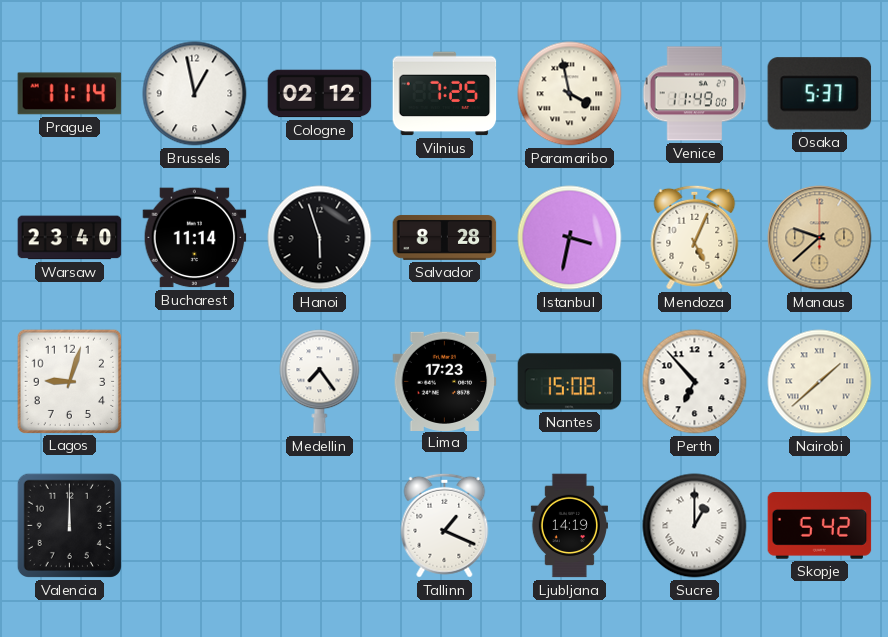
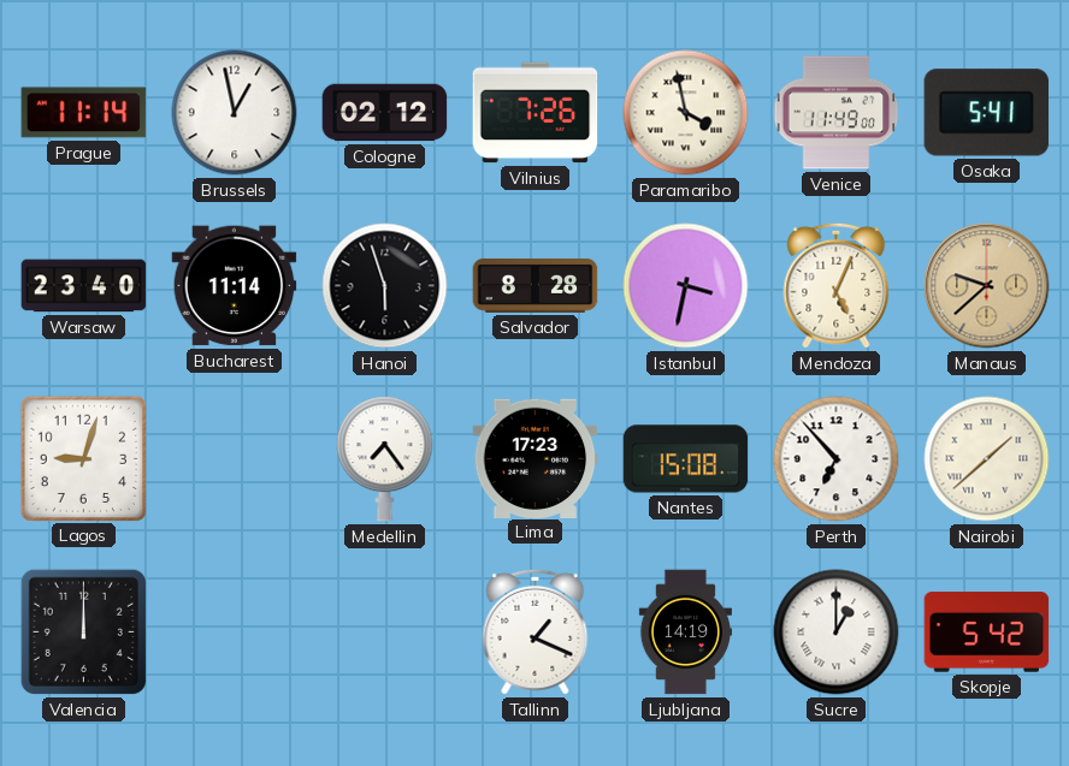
Vilnius: 7:25 -> 7:26
Osaka: 5:37 -> 5:41
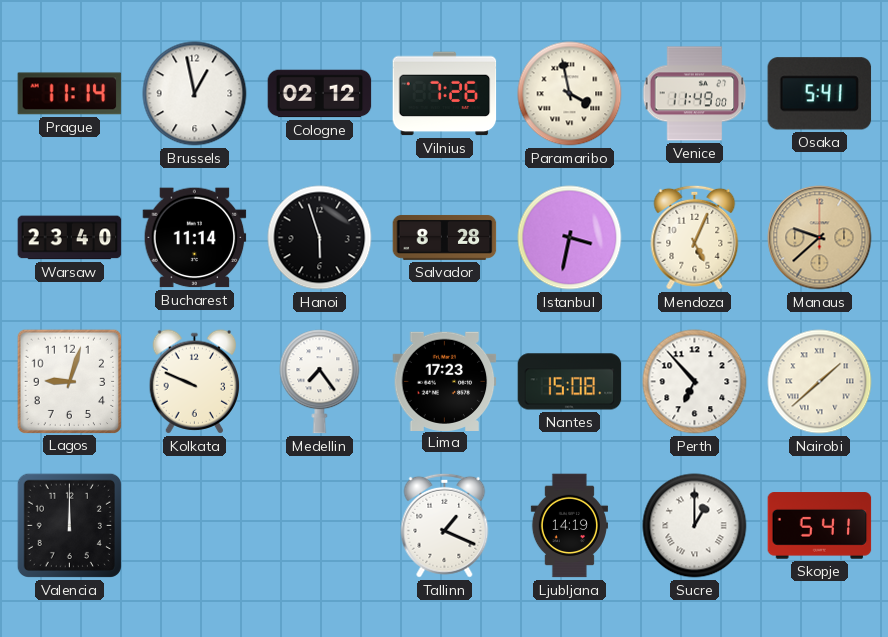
Kolkata: none -> 9:49
Skopje: 5:42 -> 5:41
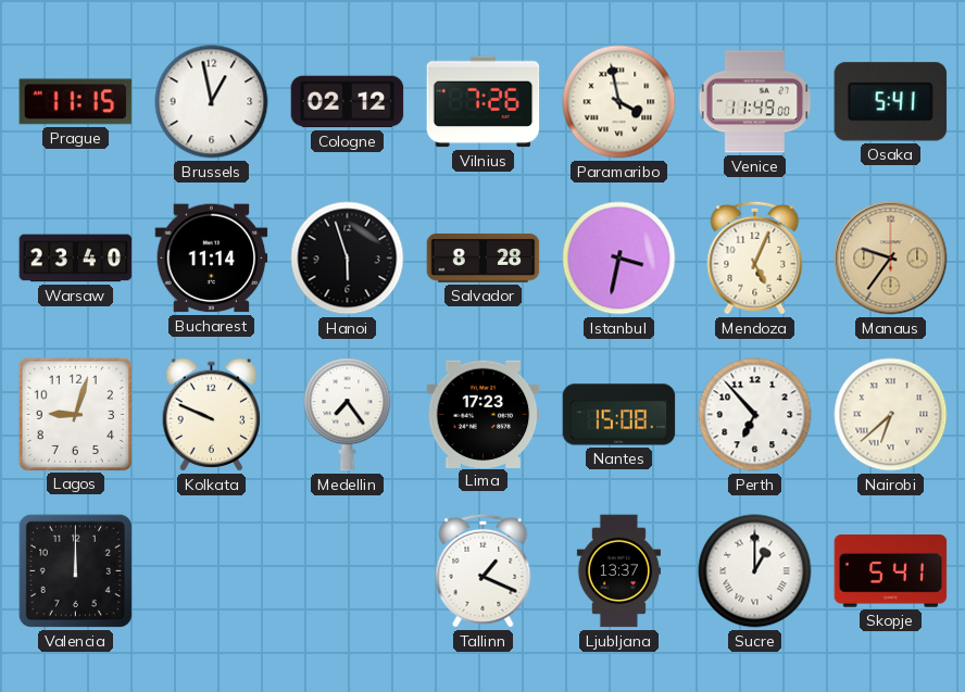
Prague: 11:14 -> 11:15
Manaus: 9:38 -> 9:36
Nairobi: 1:38 -> 6:38
Ljubljana: 14:19 -> 13:37
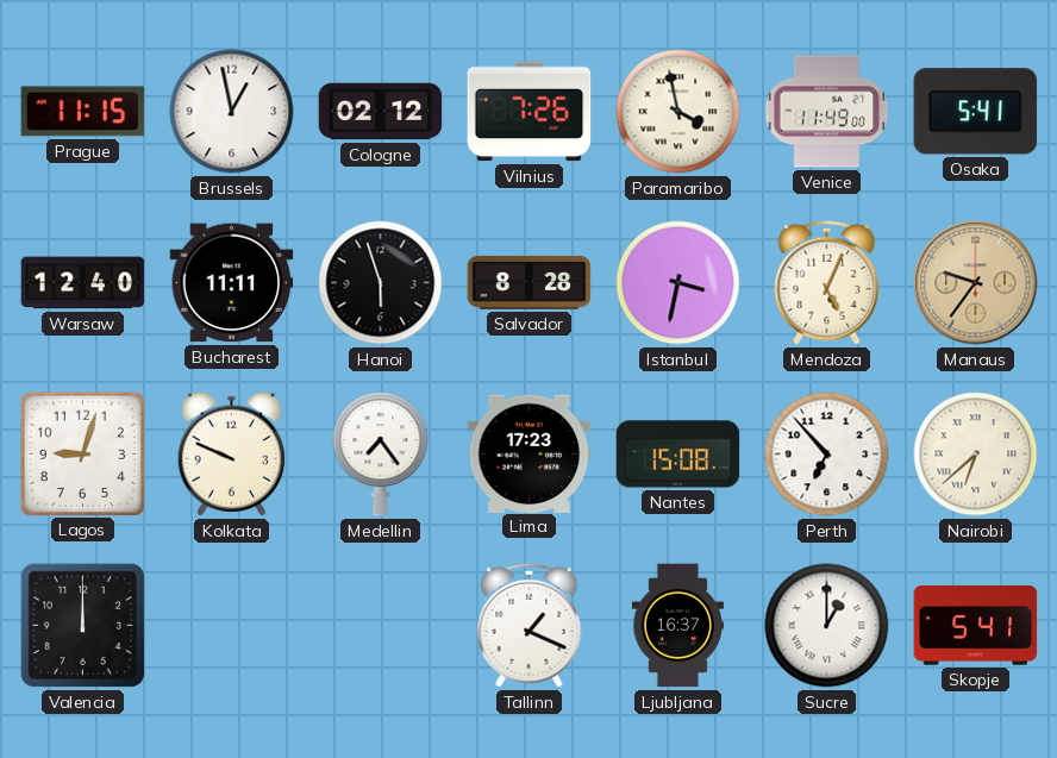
Warsaw: 23:40 -> 12:40
Bucharest: 11:14 -> 11:11
Ljubljana: 13:37 -> 16:37
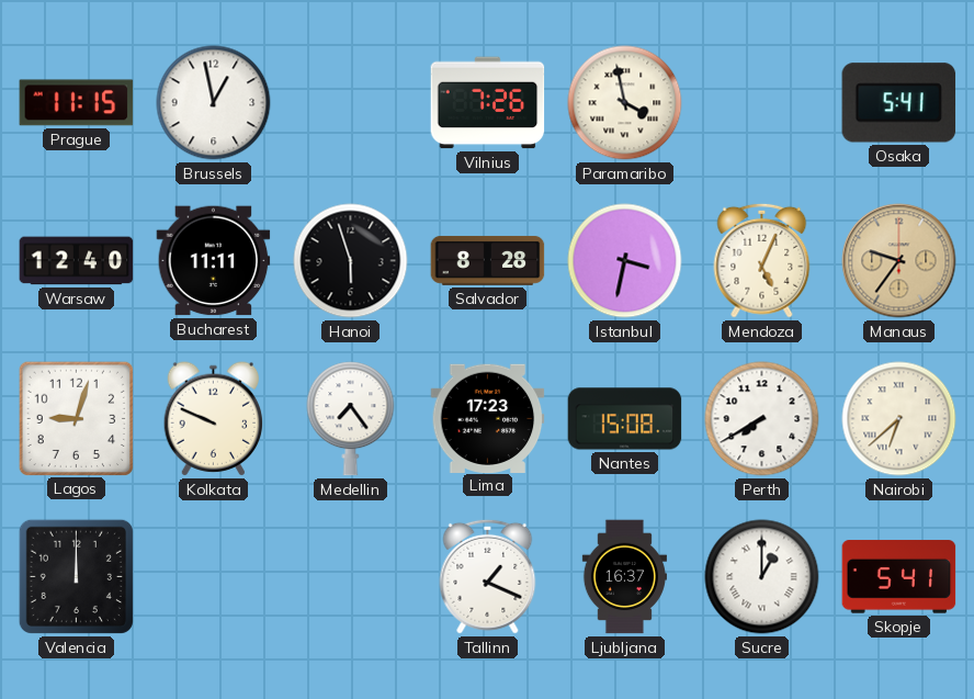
Cologne: 02:12 -> none
Venice: 11:49 -> none
Perth: 6:53 -> 7:40
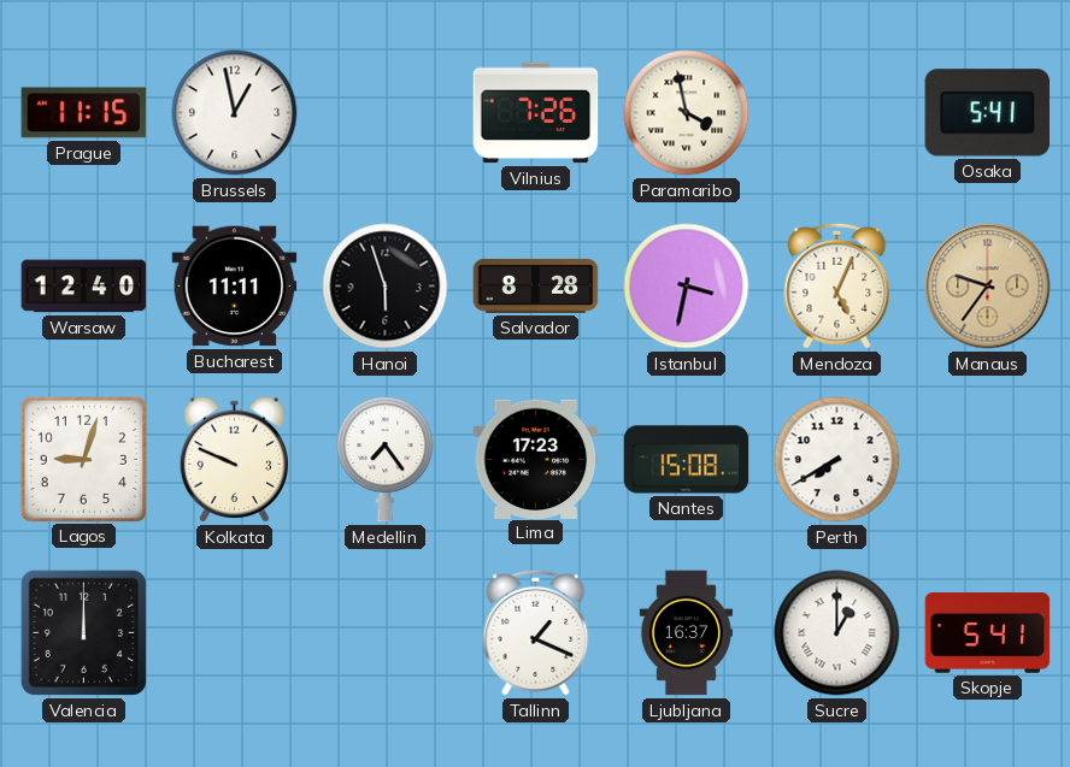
Nairobi: 6:38 -> none
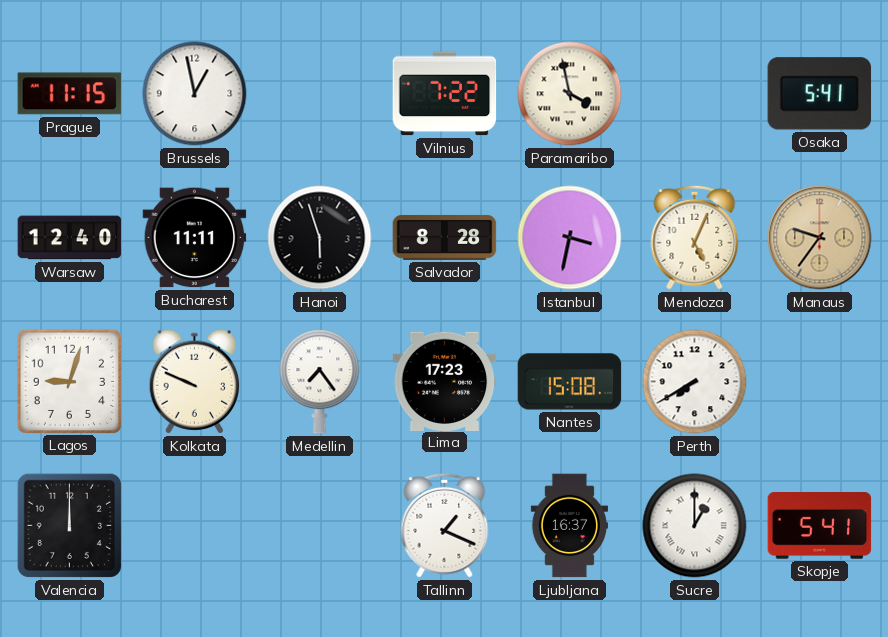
Vilnius: 7:26 -> 7:22
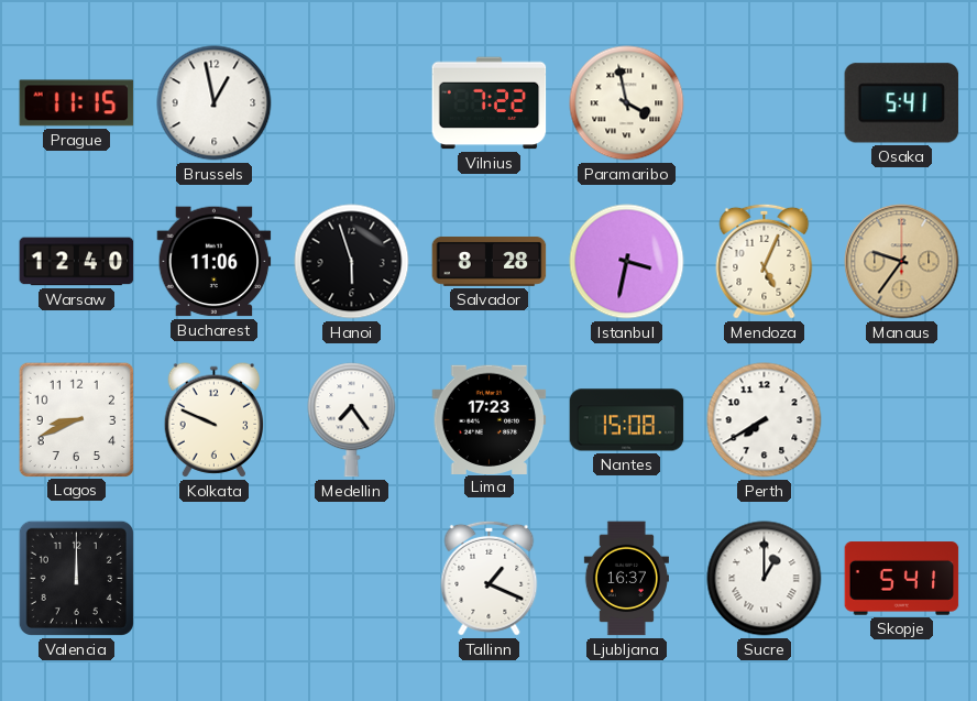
Bucharest: 11:11 -> 11:06
Lagos: 9:03 -> 8:41
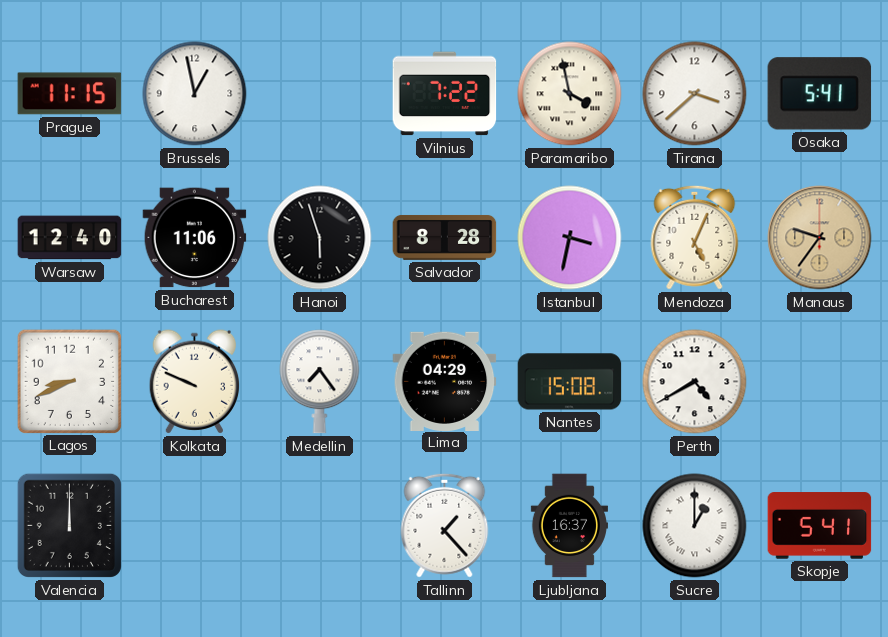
Tirana: none -> 3:38
Lima: 17:23 -> 04:29
Perth: 7:40 -> 4:40
Tallinn: 1:19 -> 1:23
